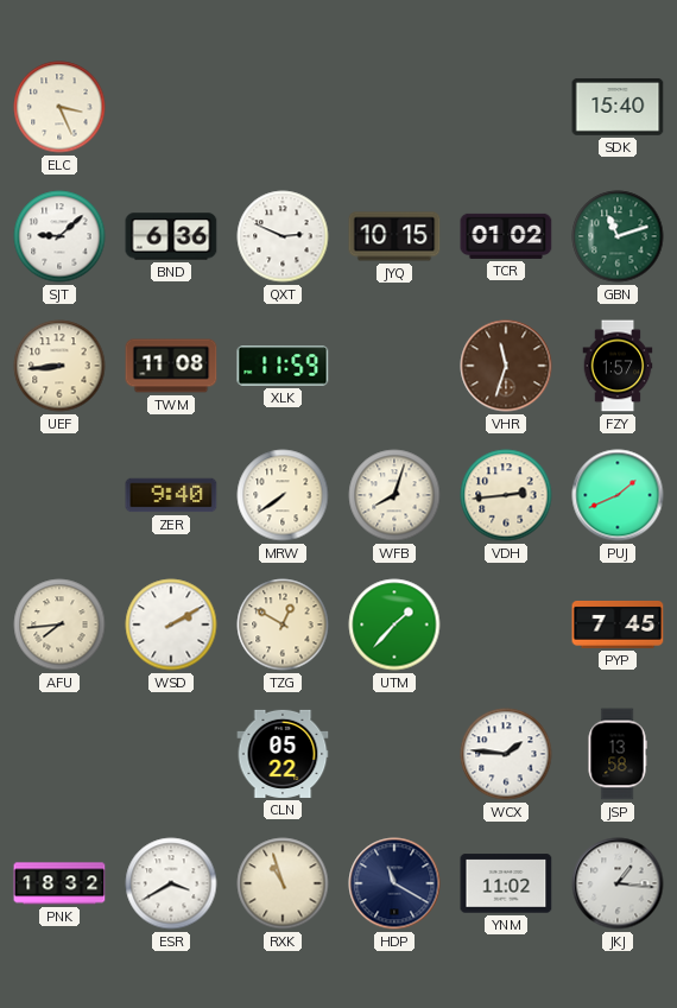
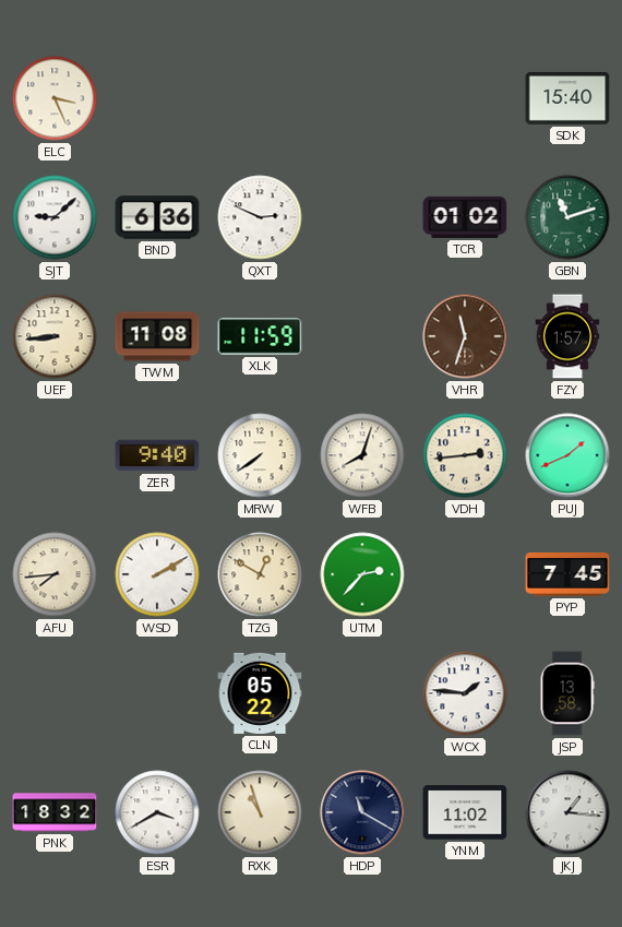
JYQ: 10:15 -> none
UTM: 1:37 -> 2:37
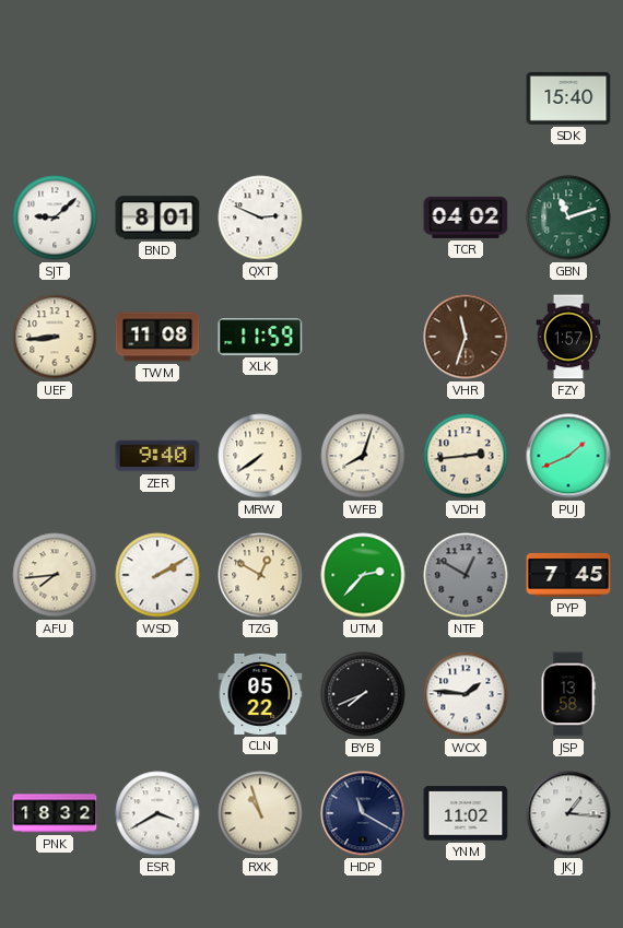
ELC: 3:26 -> none
BND: 6:36 -> 8:01
TCR: 01:02 -> 04:02
NTF: none -> 12:50
BYB: none -> 7:41
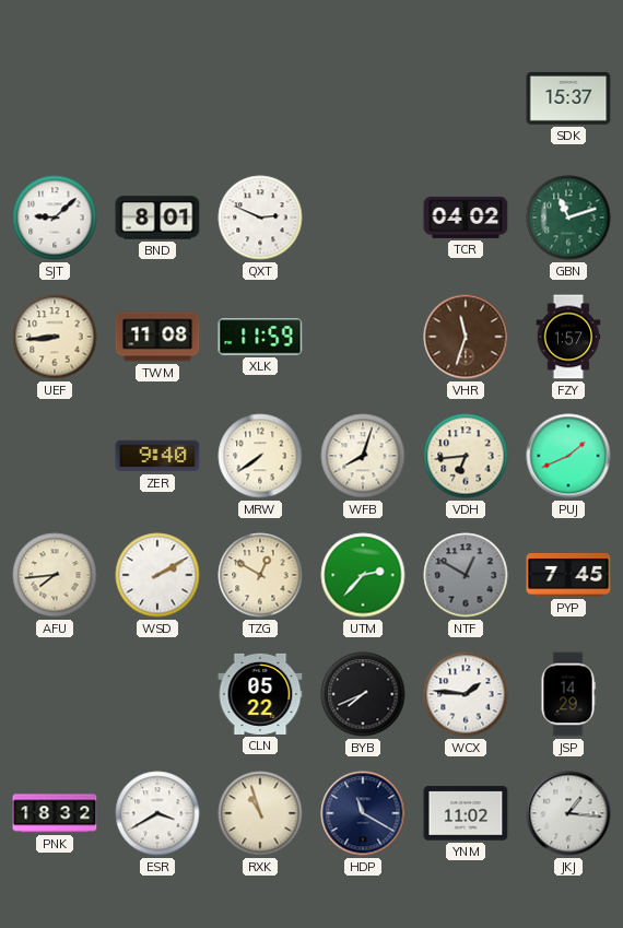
SDK: 15:40 -> 15:37
VDH: 2:44 -> 6:44
JSP: 13:58 -> 14:29
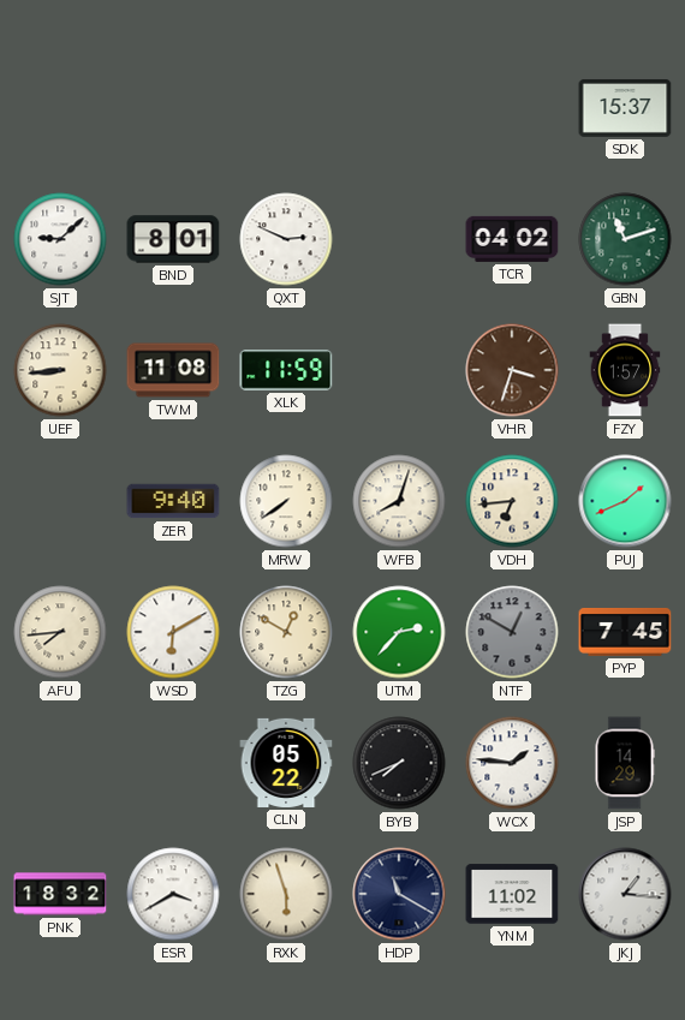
VHR: 11:33 -> 3:33
WSD: 2:10 -> 6:10
RXK: 10:57 -> 5:57
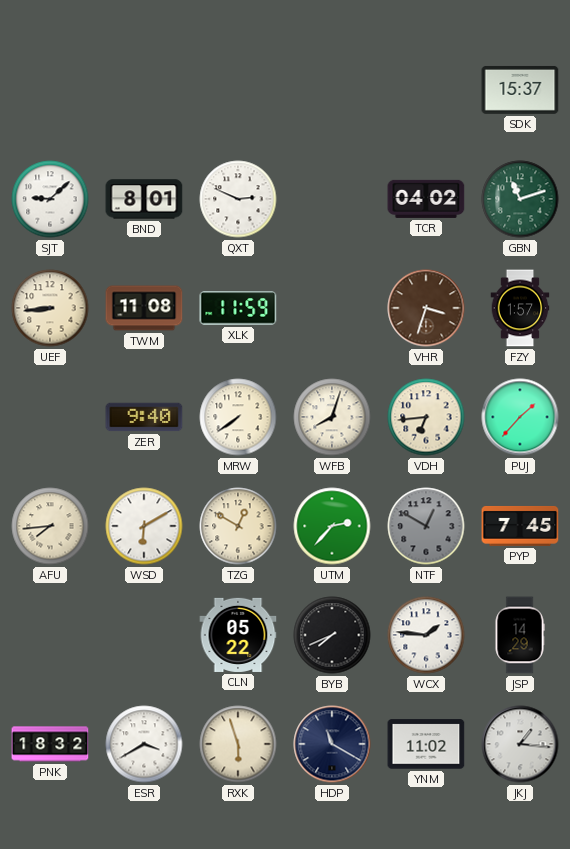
PUJ: 1:41 -> 1:37
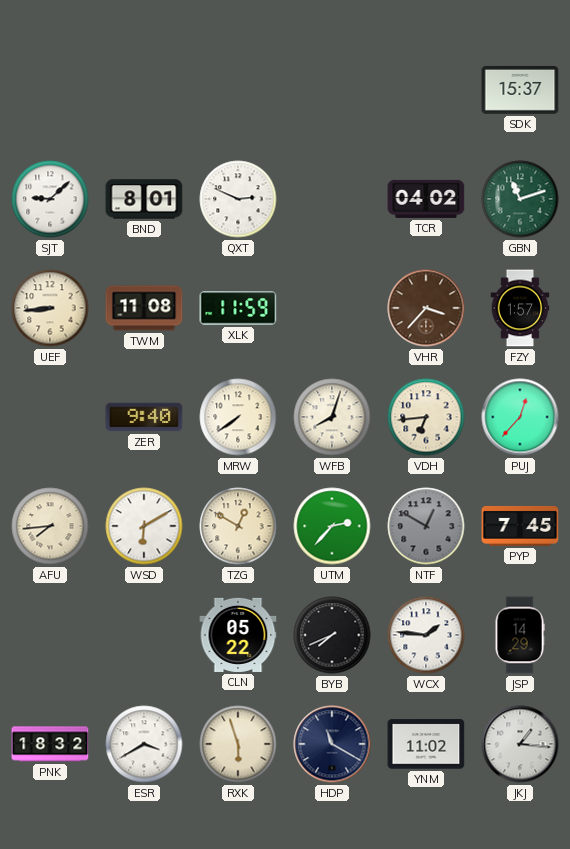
VHR: 3:33 -> 3:37
PUJ: 1:37 -> 12:37
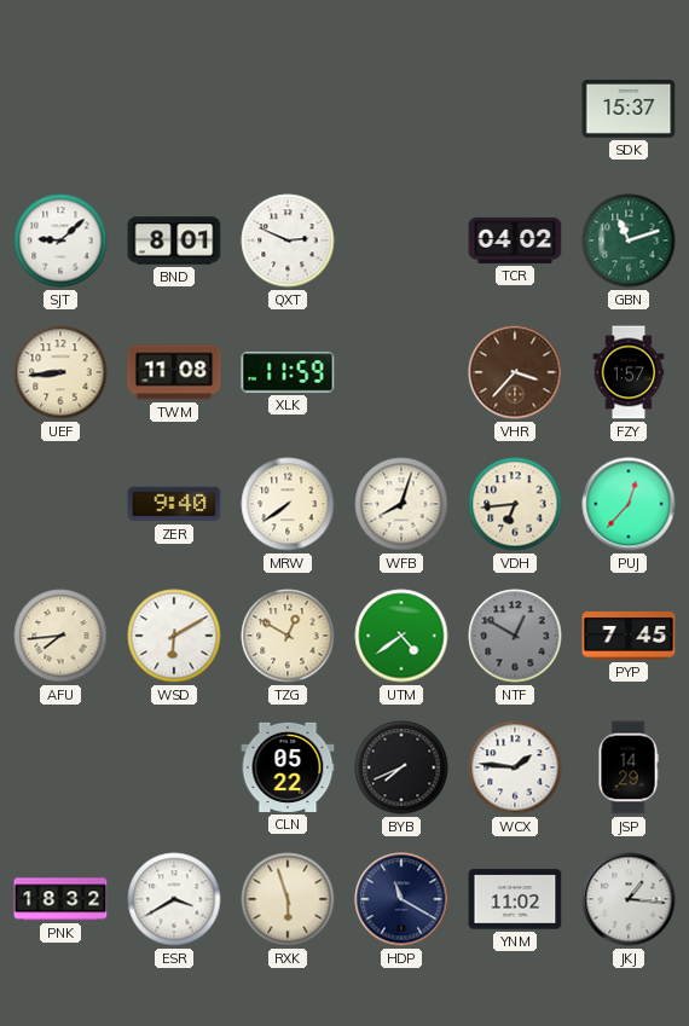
UTM: 2:37 -> 4:39
